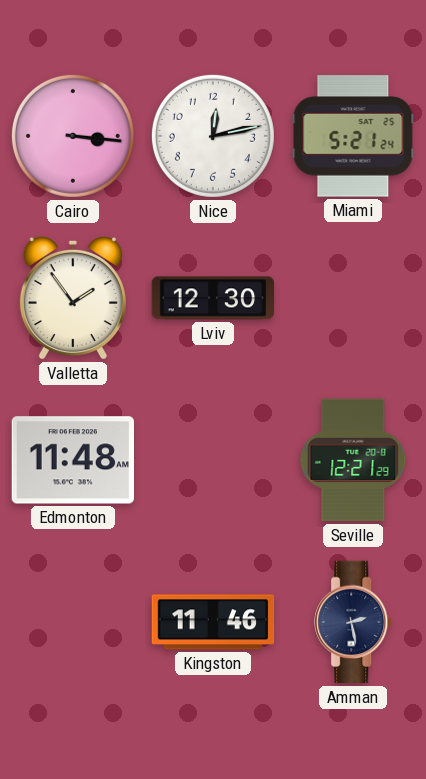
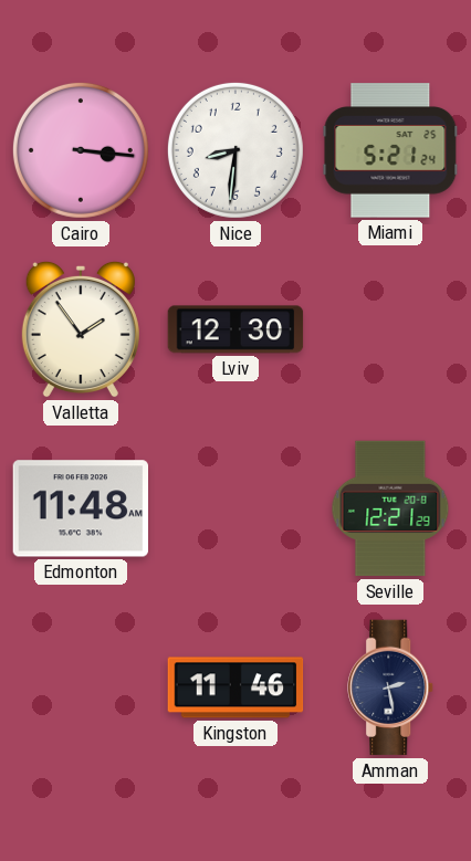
Nice: 12:13 -> 8:31
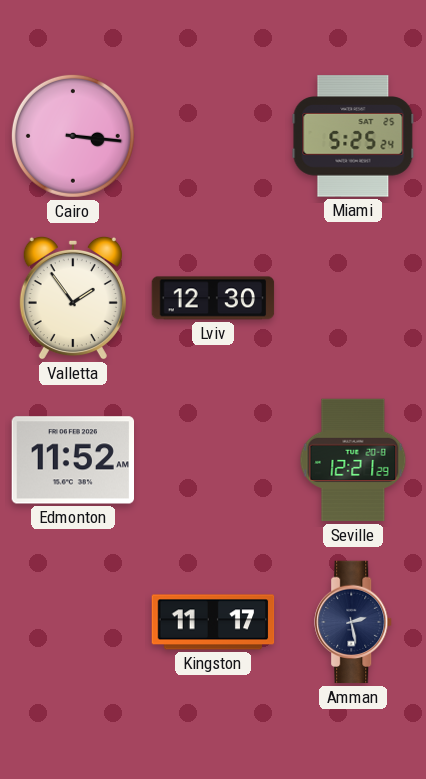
Nice: 8:31 -> none
Miami: 5:21 -> 5:25
Edmonton: 11:48 -> 11:52
Kingston: 11:46 -> 11:17
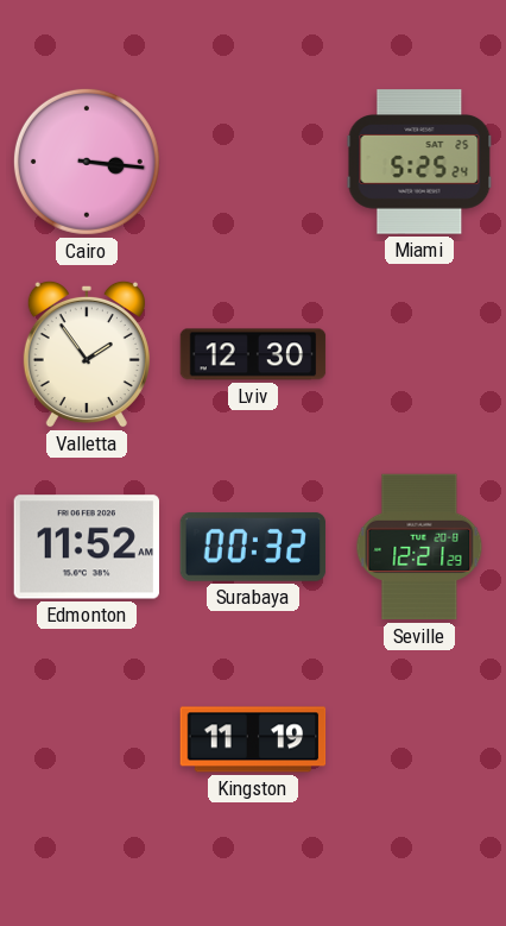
Surabaya: none -> 00:32
Kingston: 11:17 -> 11:19
Amman: 2:28 -> none
